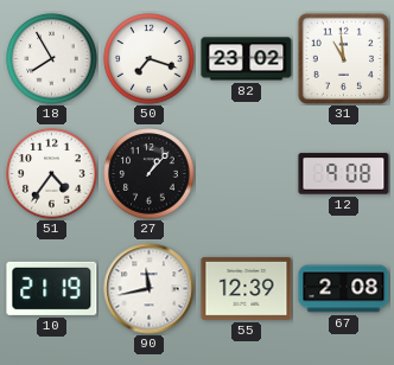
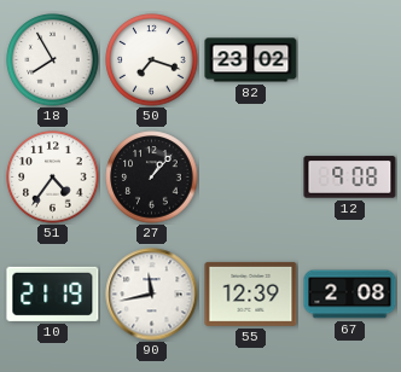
31: 10:59 -> none
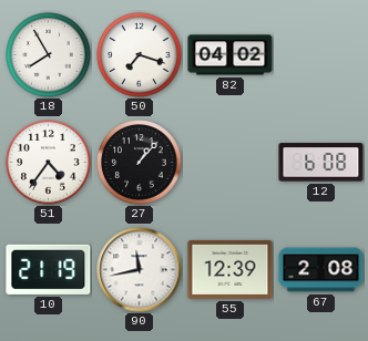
82: 23:02 -> 04:02
12: 9:08 -> 6:08
